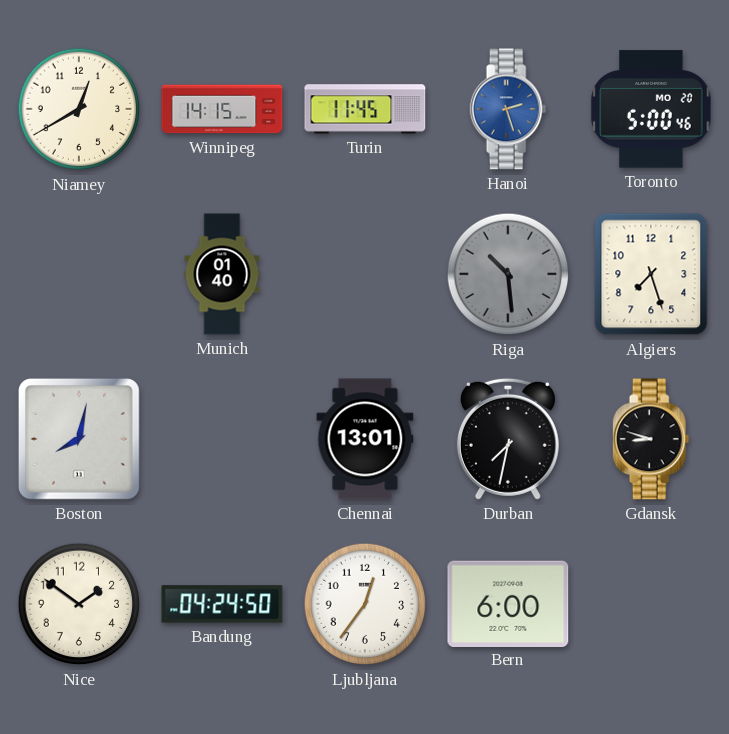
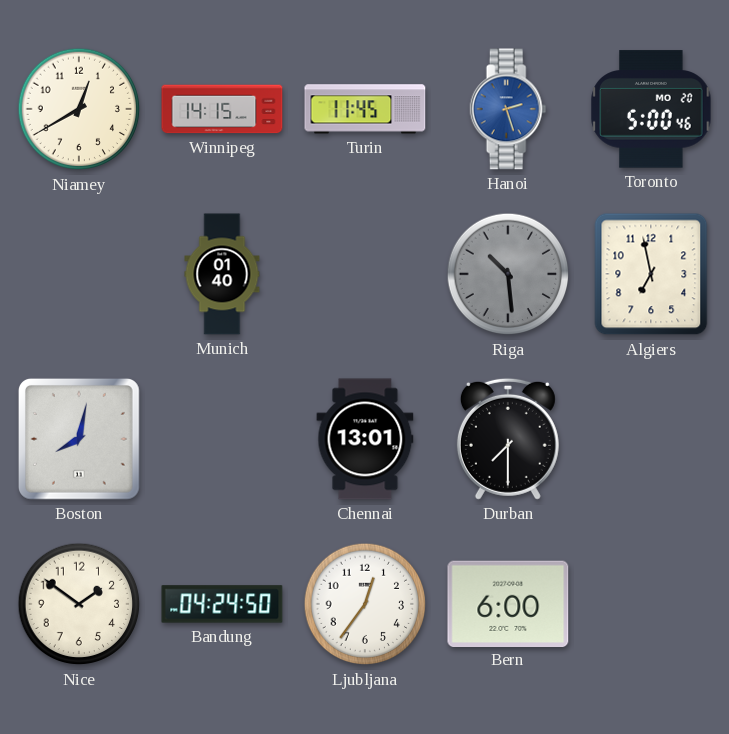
Algiers: 7:27 -> 6:58
Durban: 7:32 -> 7:30
Gdansk: 8:48 -> none
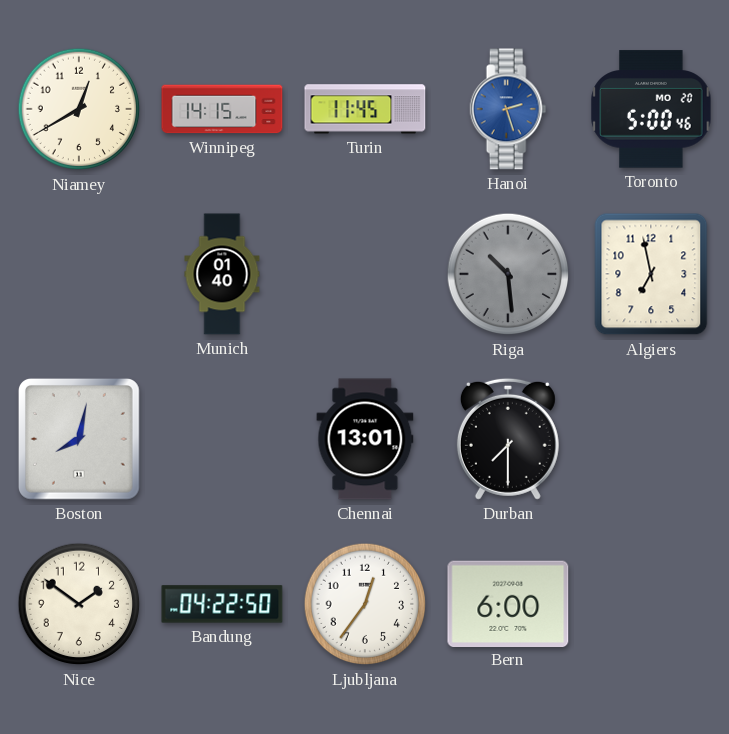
Bandung: 04:24 -> 04:22
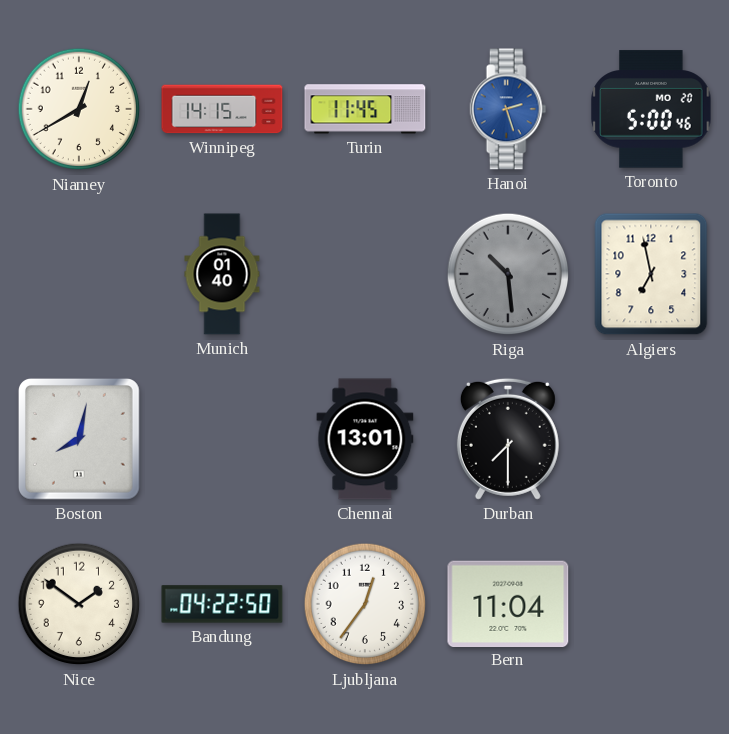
Bern: 6:00 -> 11:04
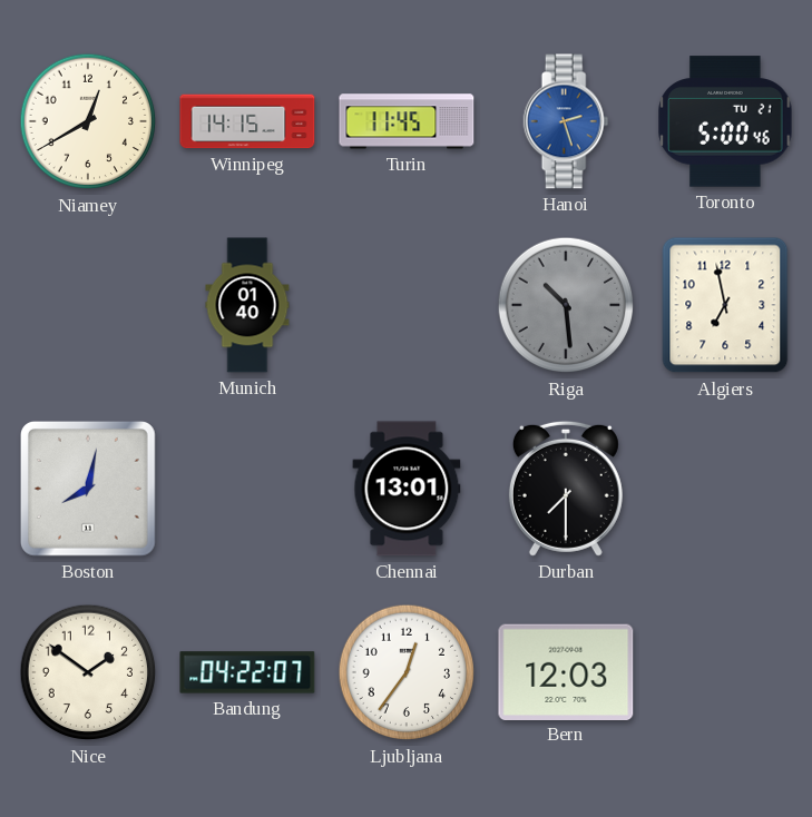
Toronto date: MO 20 -> TU 21
Bandung: 04:22:50 -> 04:22:07
Bern: 11:04 -> 12:03
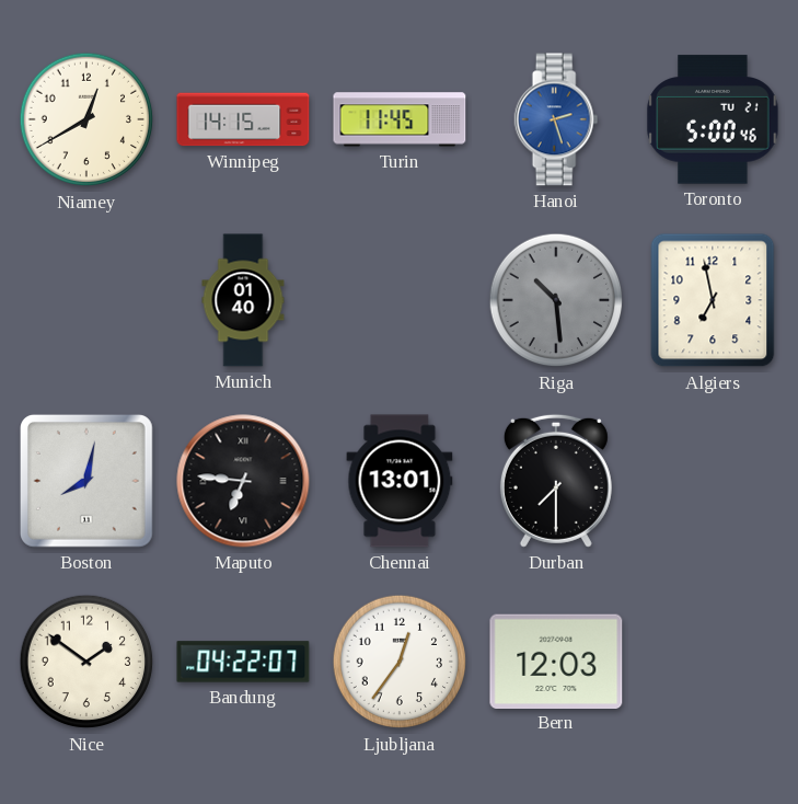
Maputo: none -> 6:46
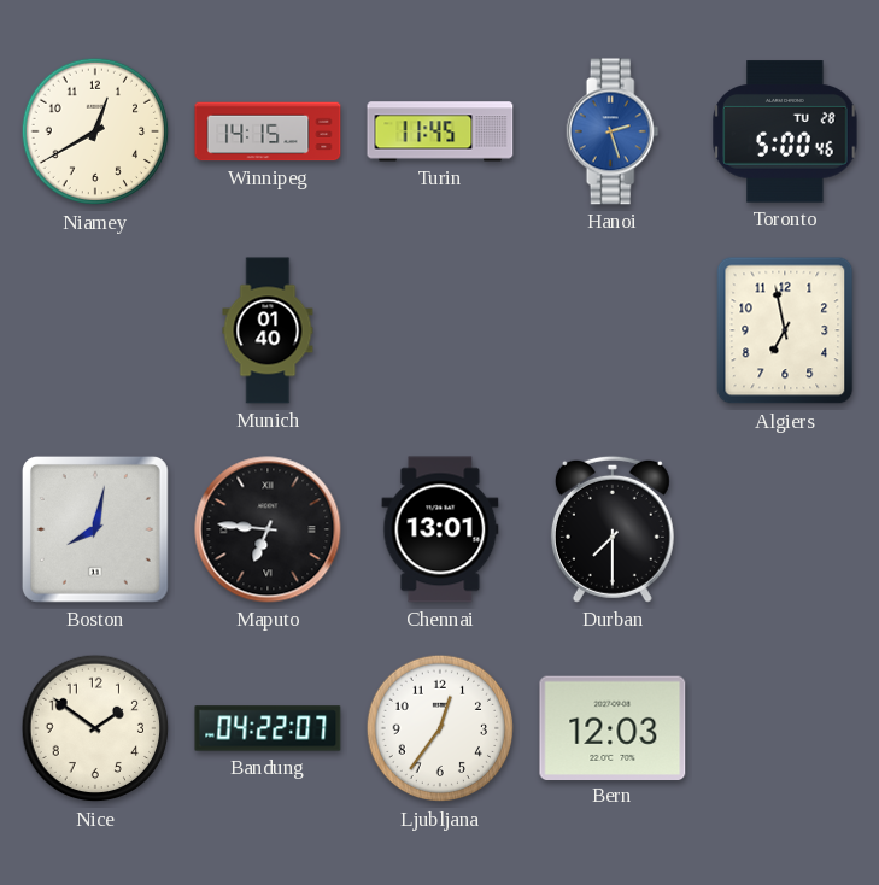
Toronto date: TU 21 -> TU 28
Riga: 10:29 -> none
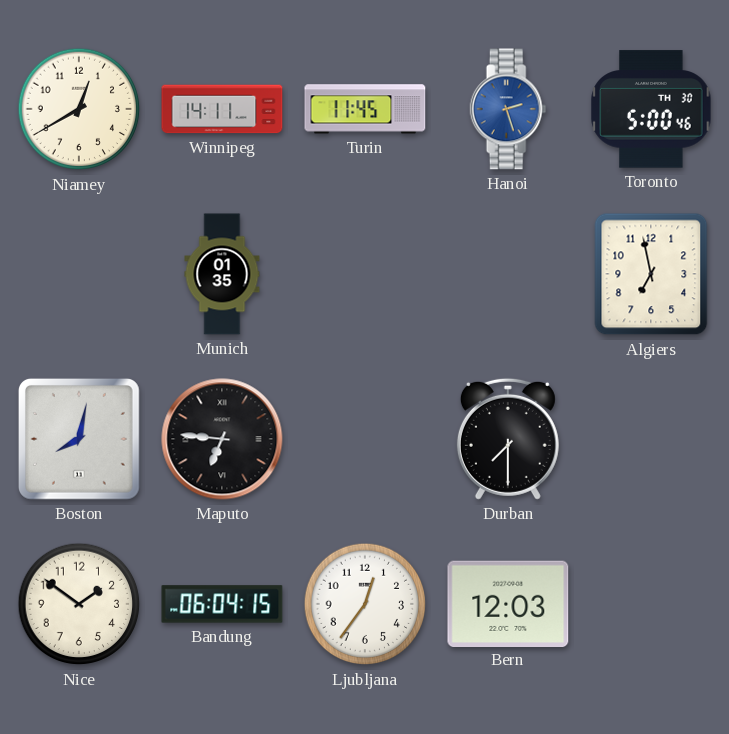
Winnipeg: 14:15 -> 14:11
Toronto date: TU 28 -> TH 30
Munich: 01:40 -> 01:35
Chennai: 13:01 -> none
Bandung: 04:22 -> 06:04
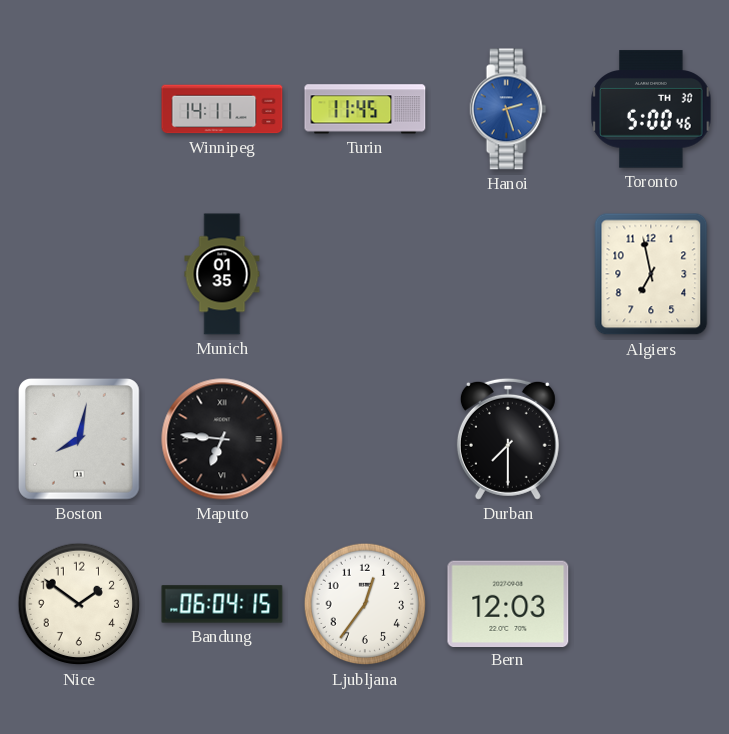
Niamey: 12:40 -> none
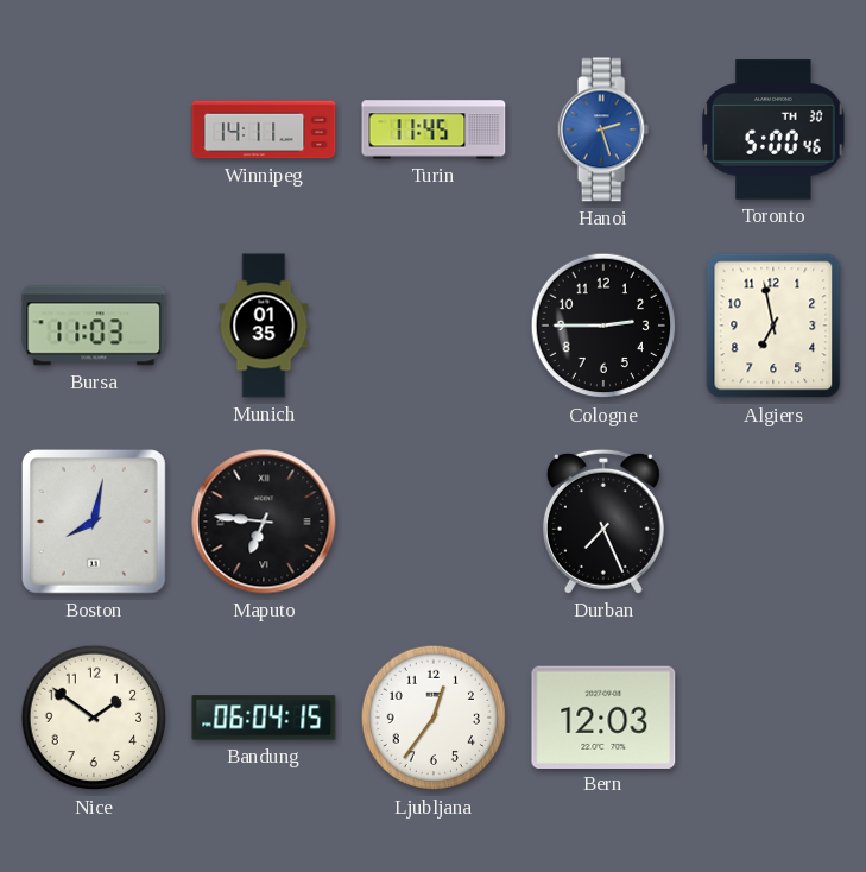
Bursa: none -> 11:03
Cologne: none -> 2:45
Durban: 7:30 -> 7:26
